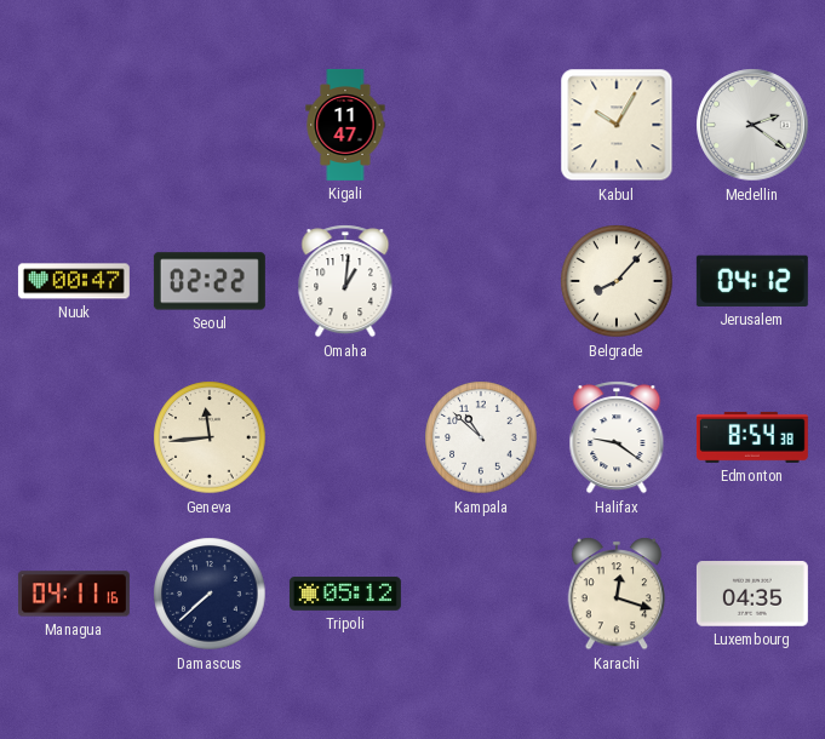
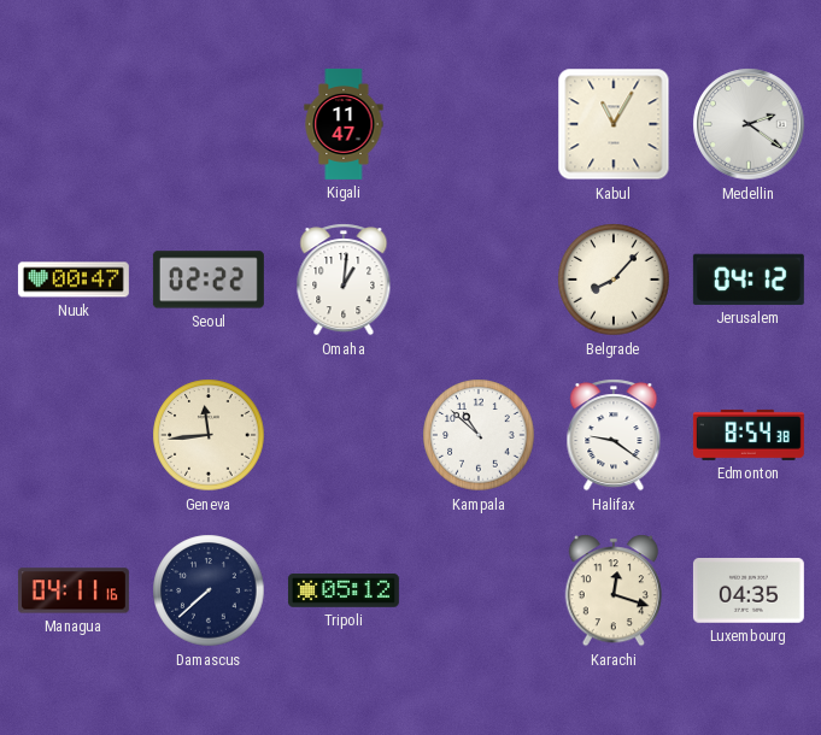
Kabul: 10:05 -> 11:05
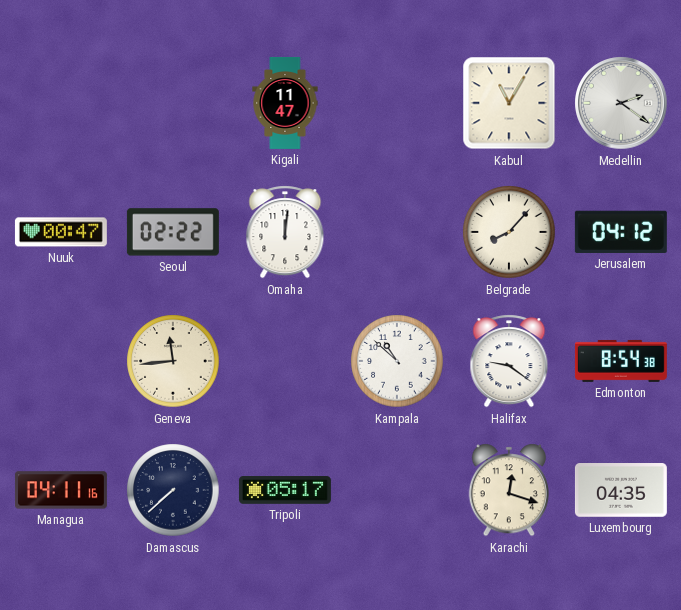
Omaha: 1:01 -> 12:01
Tripoli: 05:12 -> 05:17
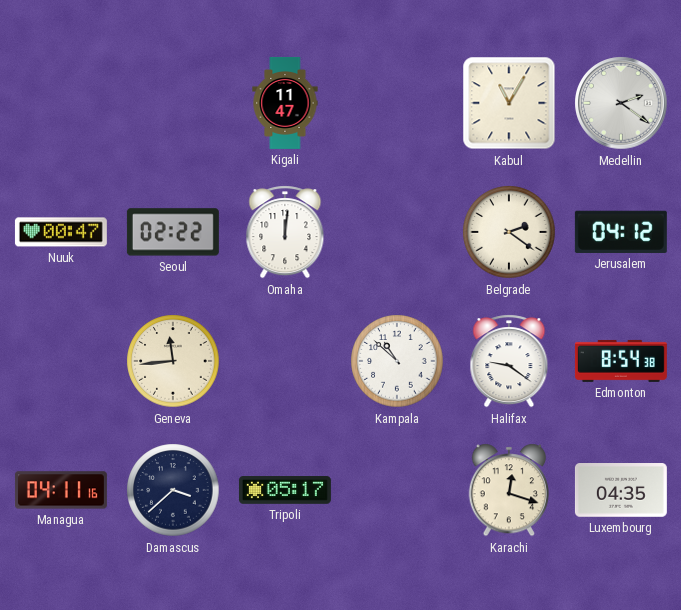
Belgrade: 8:07 -> 2:21
Damascus: 7:38 -> 3:38
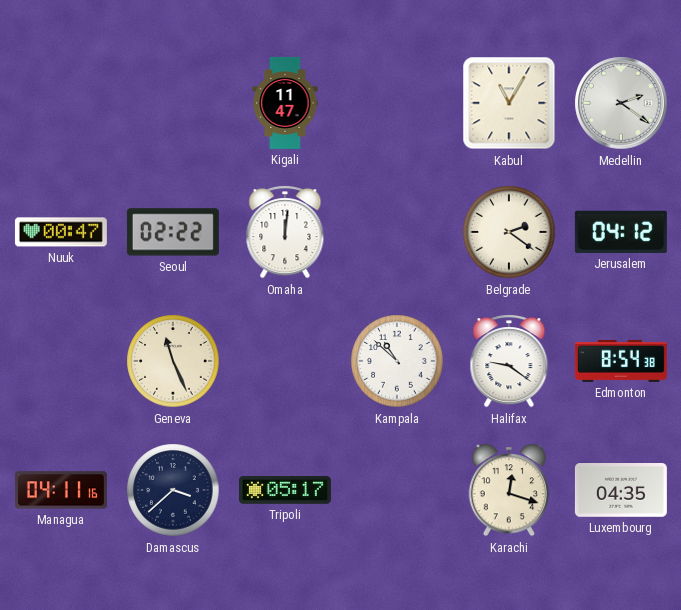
Geneva: 11:44 -> 11:26
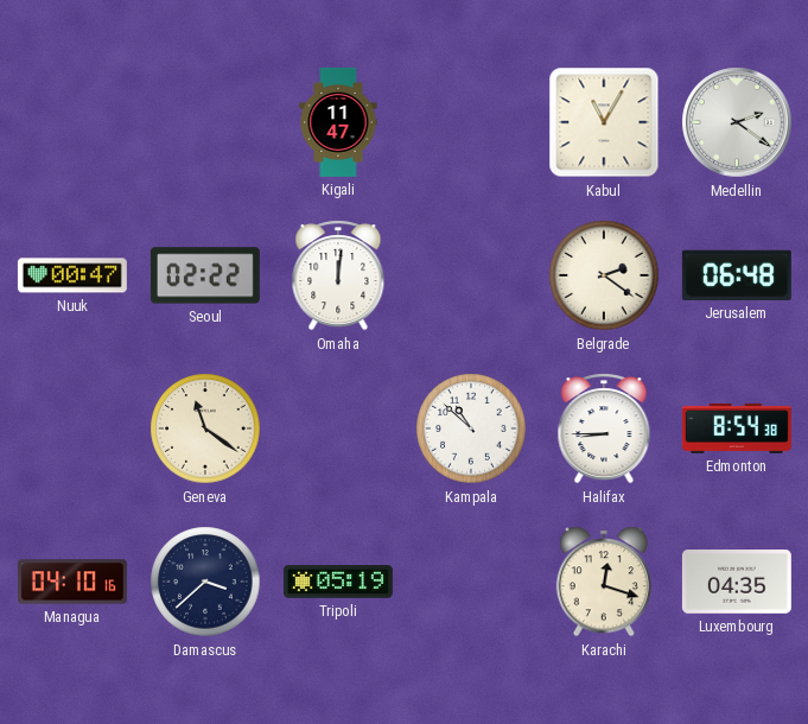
Jerusalem: 04:12 -> 06:48
Geneva: 11:26 -> 11:21
Halifax: 9:21 -> 8:45
Managua: 04:11 -> 04:10
Tripoli: 05:17 -> 05:19
